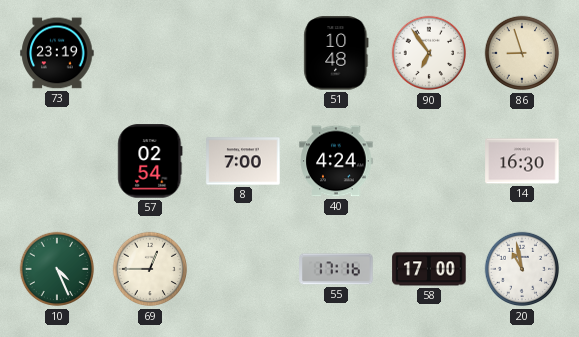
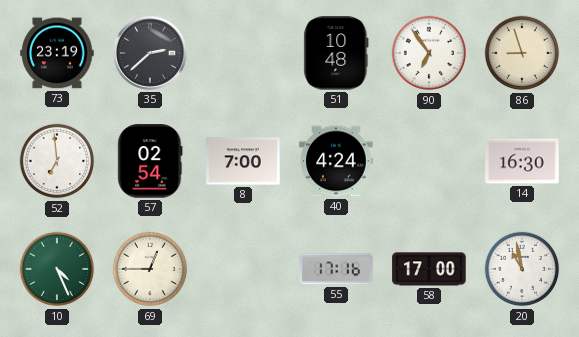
35: none -> 2:38
52: none -> 6:59
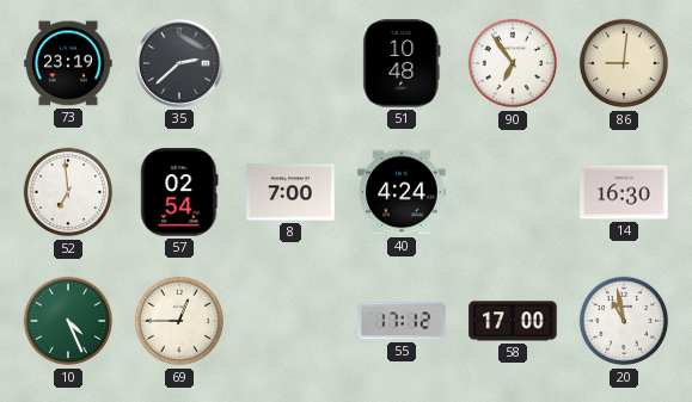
86: 8:57 -> 9:01
55: 17:16 -> 17:12
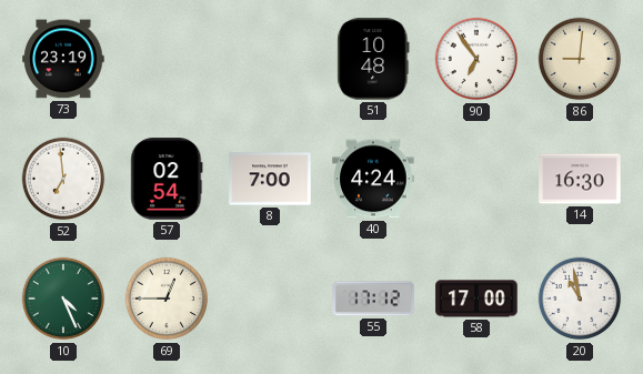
35: 2:38 -> none
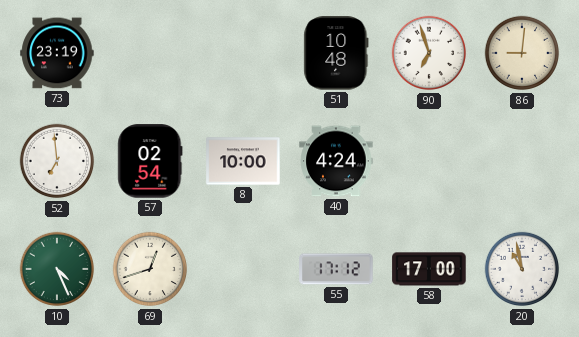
90: 6:54 -> 6:57
8: 7:00 -> 10:00
14: 16:30 -> none
69: 12:45 -> 12:42
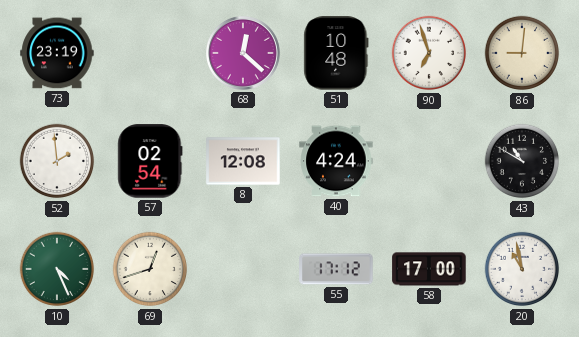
68: none -> 12:22
52: 6:59 -> 1:59
8: 10:00 -> 12:08
43: none -> 10:50
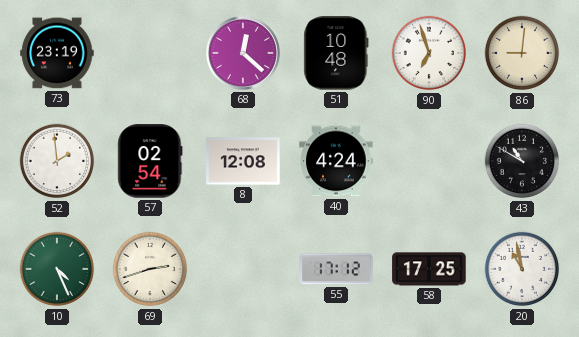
69: 12:42 -> 2:42
58: 17:00 -> 17:25
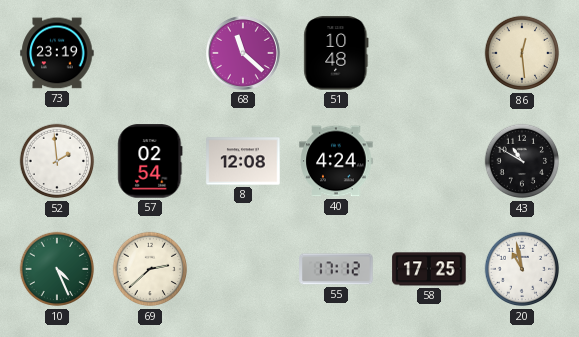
68: 12:22 -> 11:22
90: 6:57 -> none
86: 9:01 -> 12:29
69: 2:42 -> 2:38
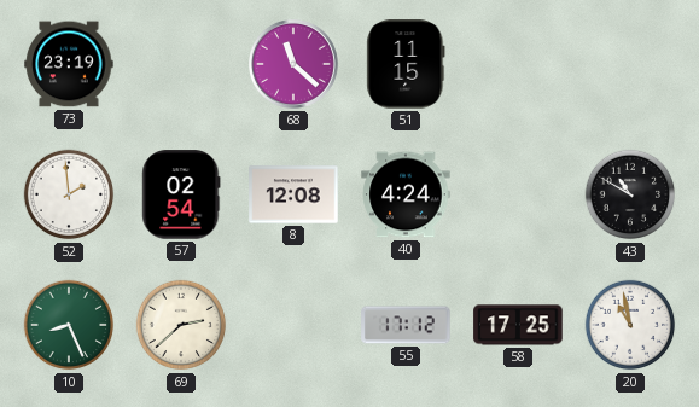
51: 10:48 -> 11:15
86: 12:29 -> none
10: 4:26 -> 8:26
